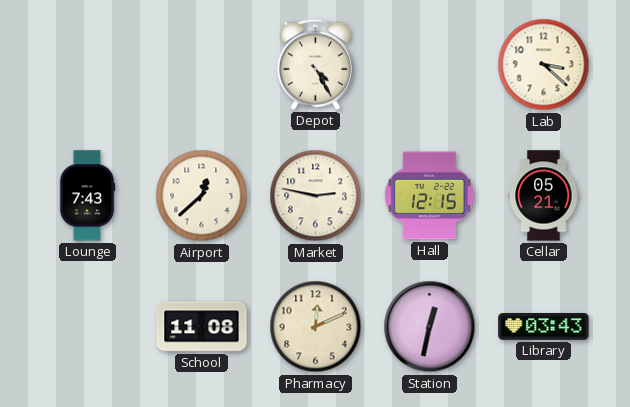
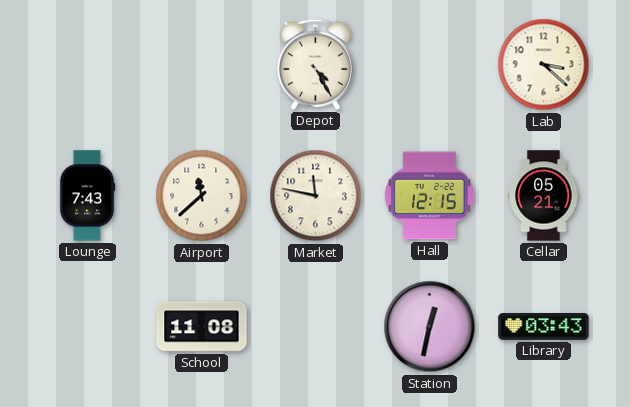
Airport: 12:38 -> 11:38
Market: 2:47 -> 11:47
Pharmacy: 12:11 -> none
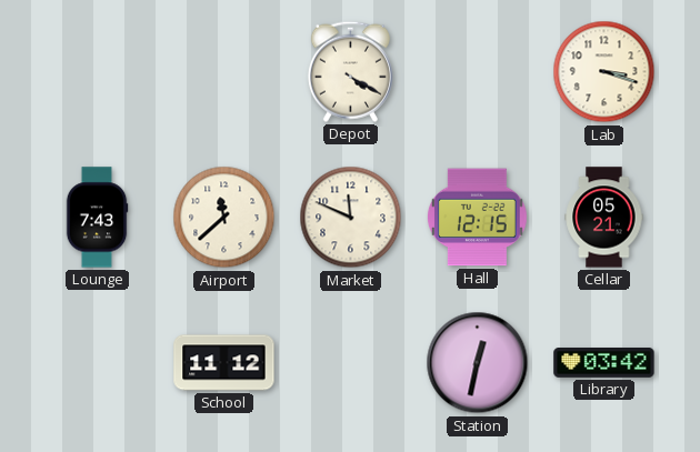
Depot: 4:25 -> 4:20
Lab: 3:22 -> 3:18
Market: 11:47 -> 11:49
School: 11:08 -> 11:12
Library: 03:43 -> 03:42
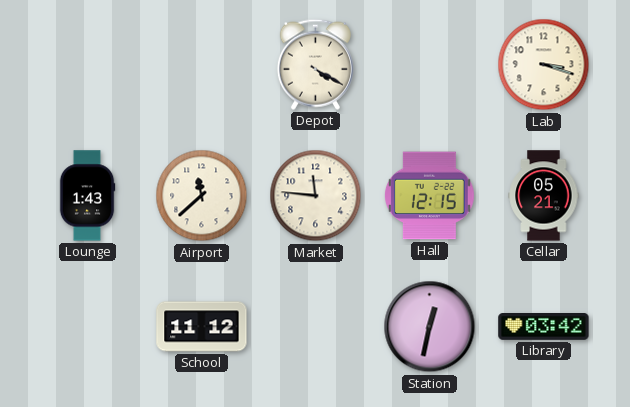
Lounge: 7:43 -> 1:43
Market: 11:49 -> 11:46
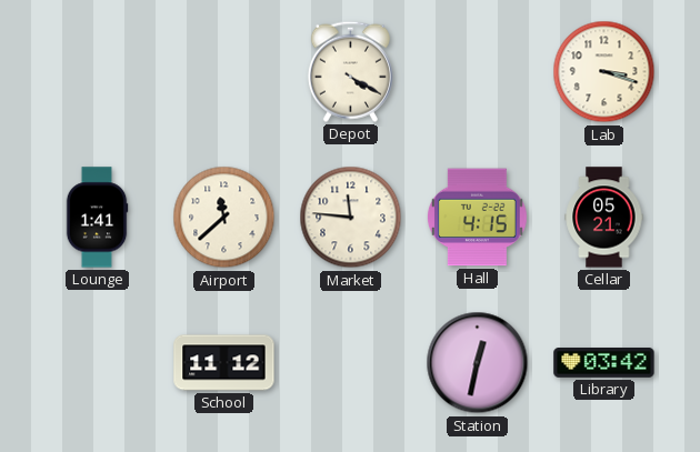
Lounge: 1:43 -> 1:41
Hall: 12:15 -> 4:15
